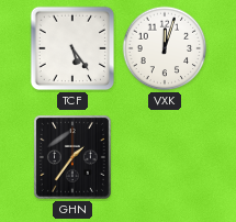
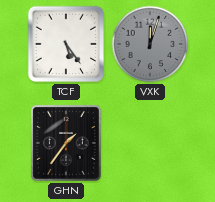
VXK dial: white -> grey
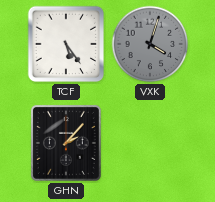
VXK: 12:03 -> 4:03
GHN: 1:36 -> 2:07
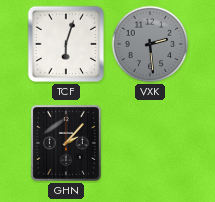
TCF: 5:24 -> 6:03
VXK: 4:03 -> 2:29
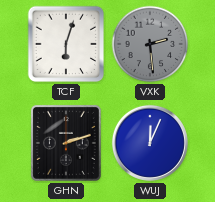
GHN: 2:07 -> 2:12
WUJ: none -> 12:04
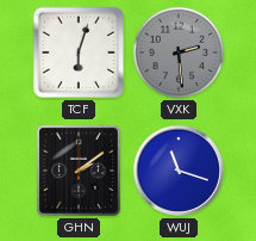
GHN: 2:12 -> 2:09
WUJ: 12:04 -> 11:18
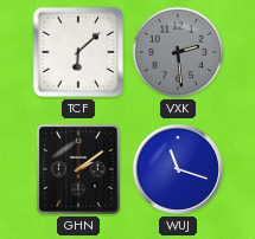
TCF: 6:03 -> 6:08
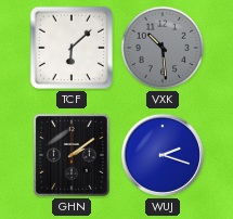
VXK: 2:29 -> 10:29
WUJ: 11:18 -> 2:18
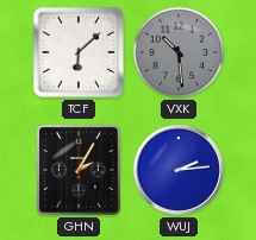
GHN: 2:09 -> 2:05
WUJ: 2:18 -> 2:14
